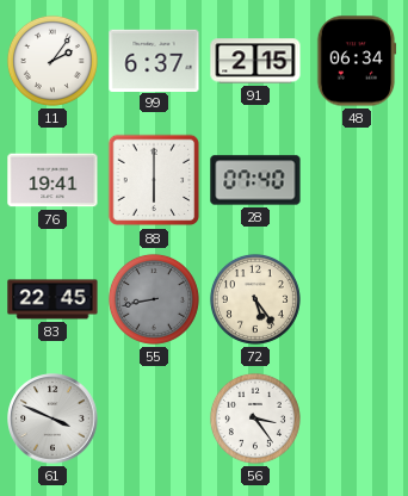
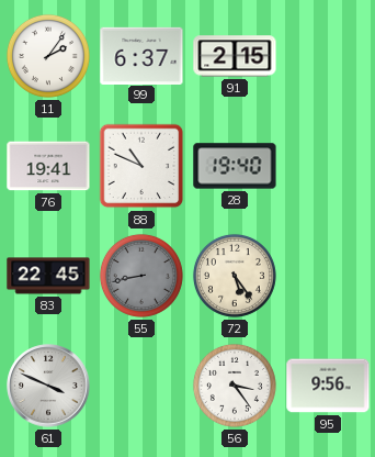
48: 06:34 -> none
88: 6:00 -> 10:49
28: 07:40 -> 19:40
95: none -> 9:56
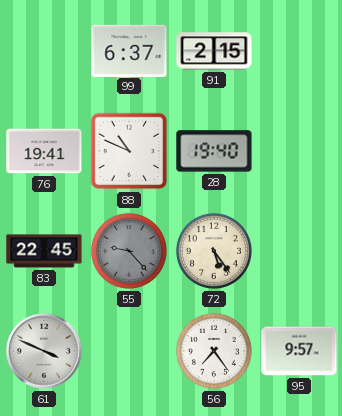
11: 2:06 -> none
55: 8:43 -> 9:23
56: 3:24 -> 7:24
95: 9:56 -> 9:57
